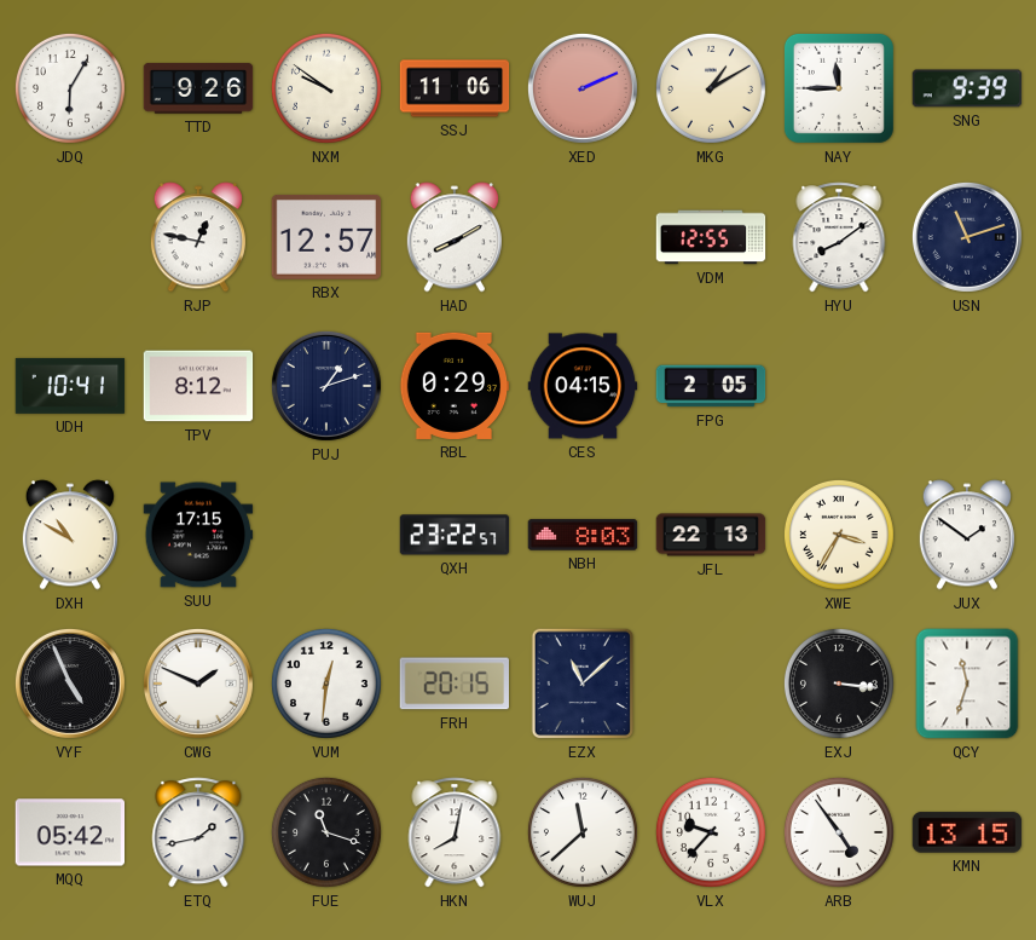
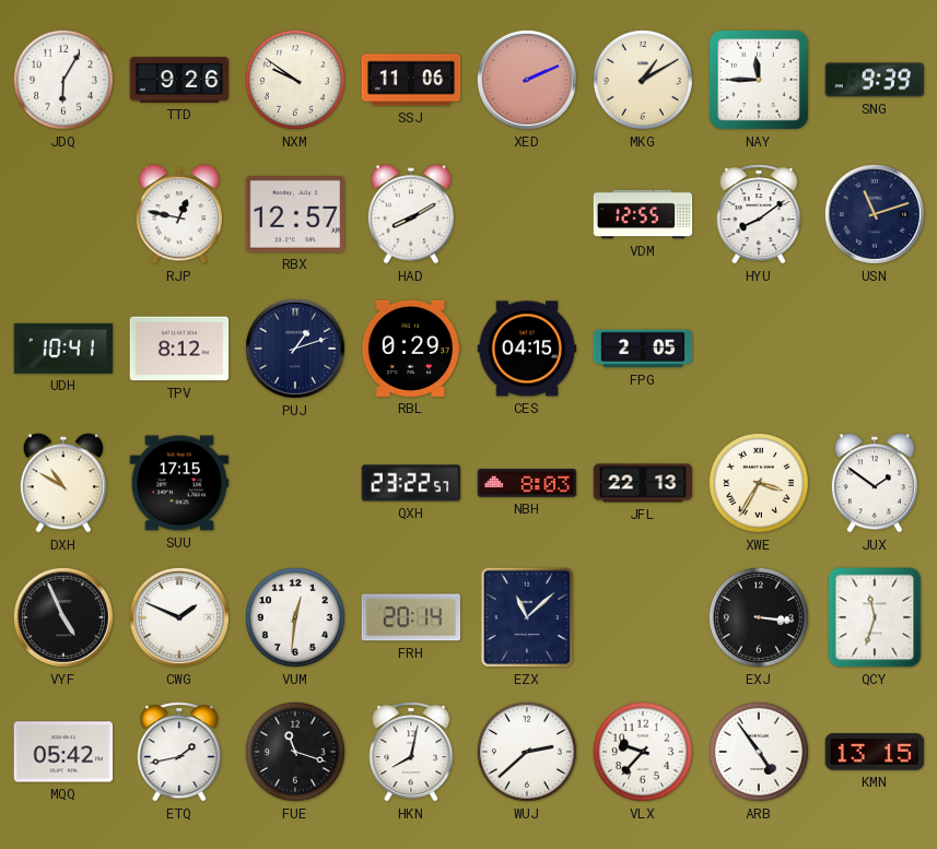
FRH: 20:15 -> 20:14
WUJ: 11:38 -> 2:38
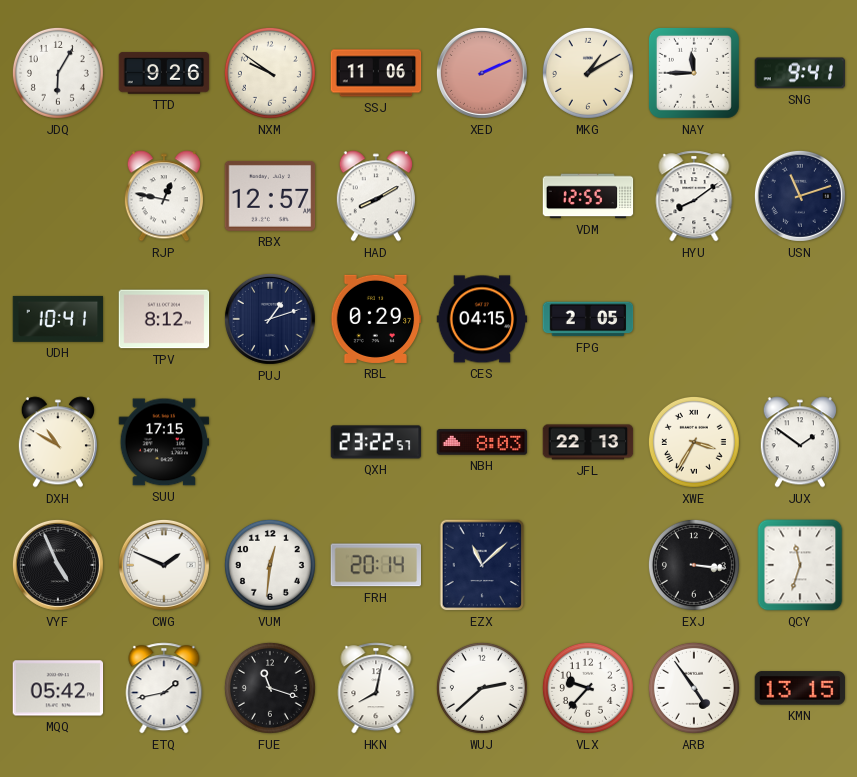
SNG: 9:39 -> 9:41
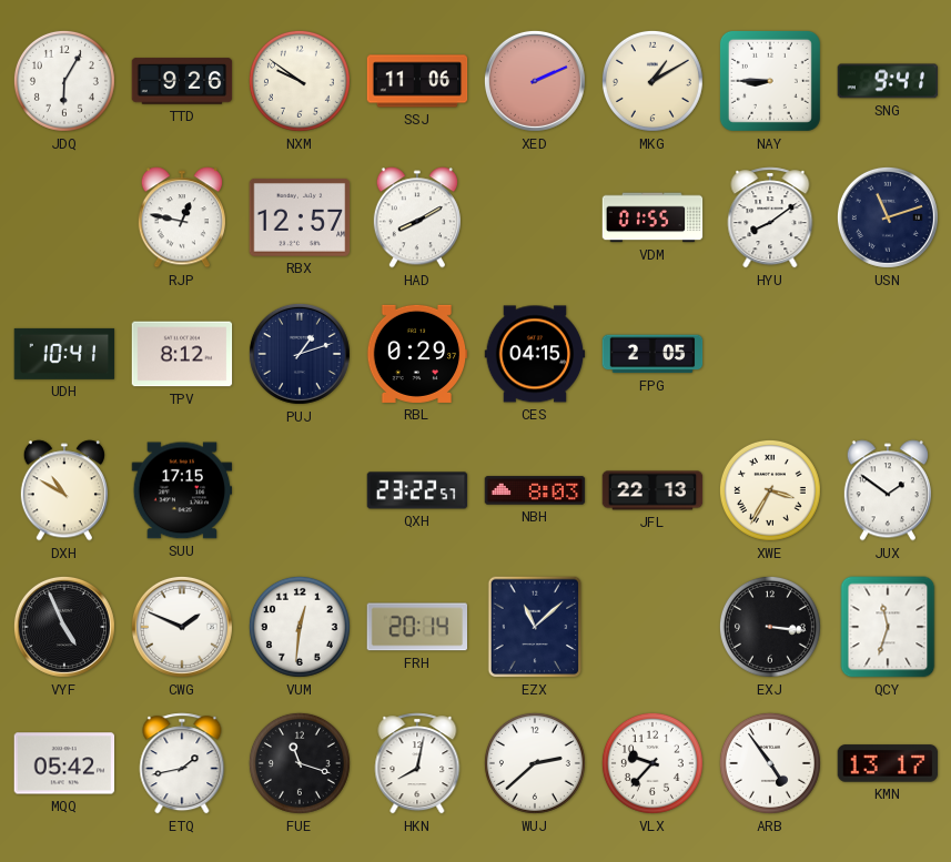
NAY: 11:45 -> 8:45
VDM: 12:55 -> 01:55
KMN: 13:15 -> 13:17
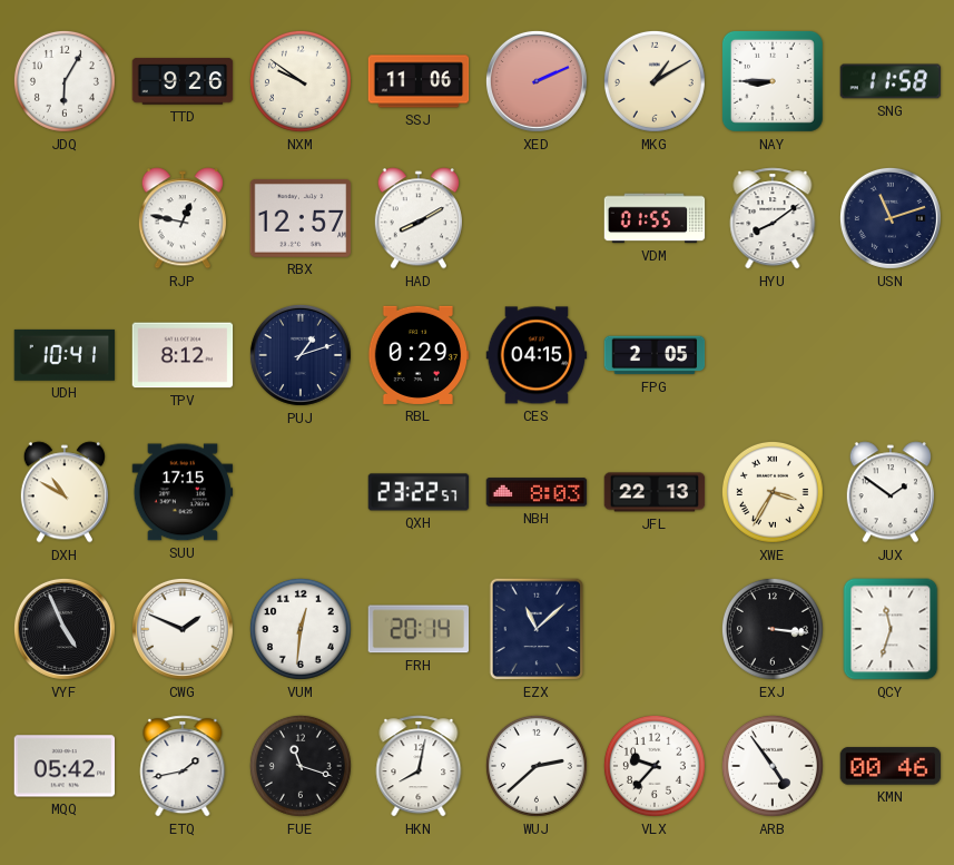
SNG: 9:41 -> 11:58
KMN: 13:17 -> 00:46
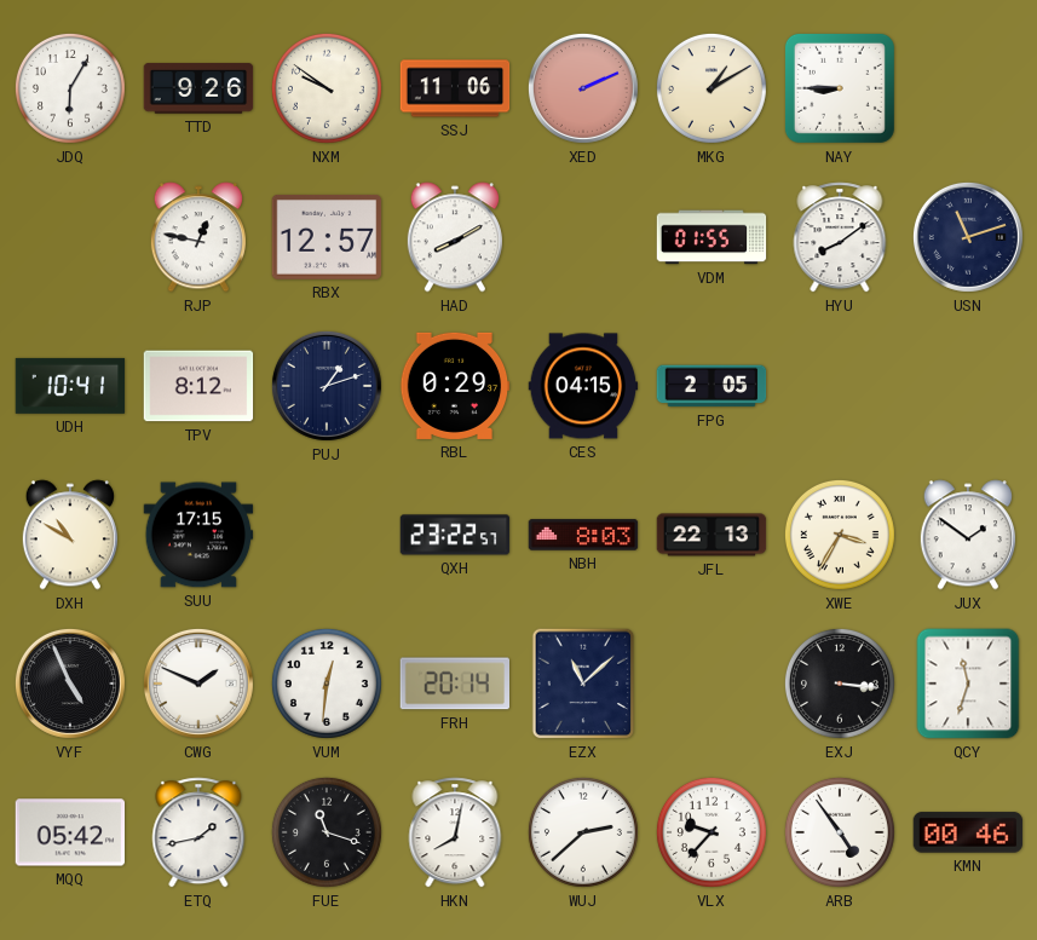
SNG: 11:58 -> none
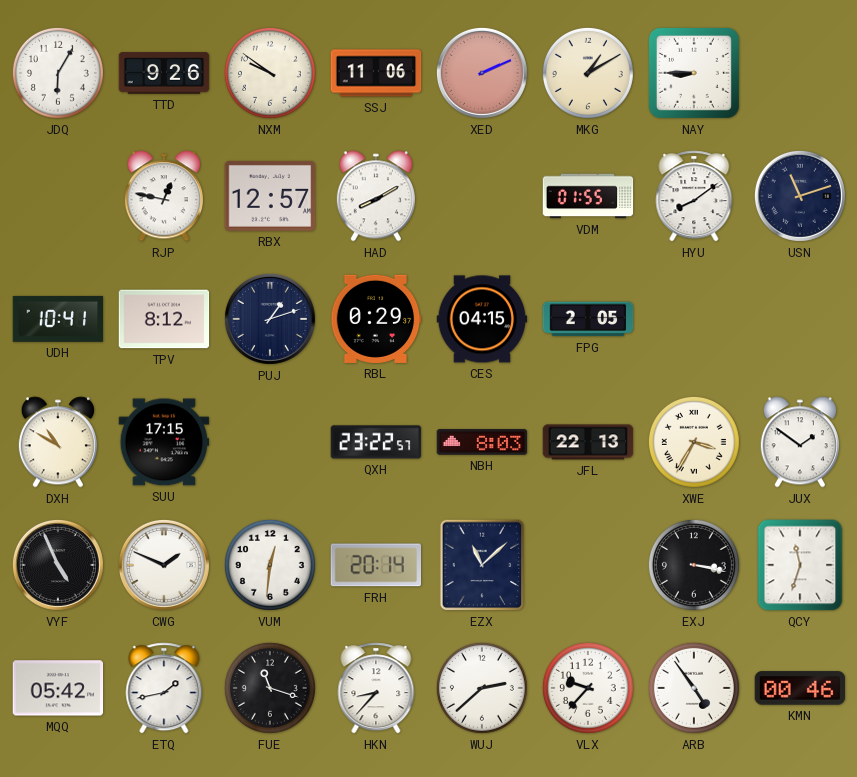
EXJ: 3:16 -> 3:17
HKN: 8:02 -> 8:37
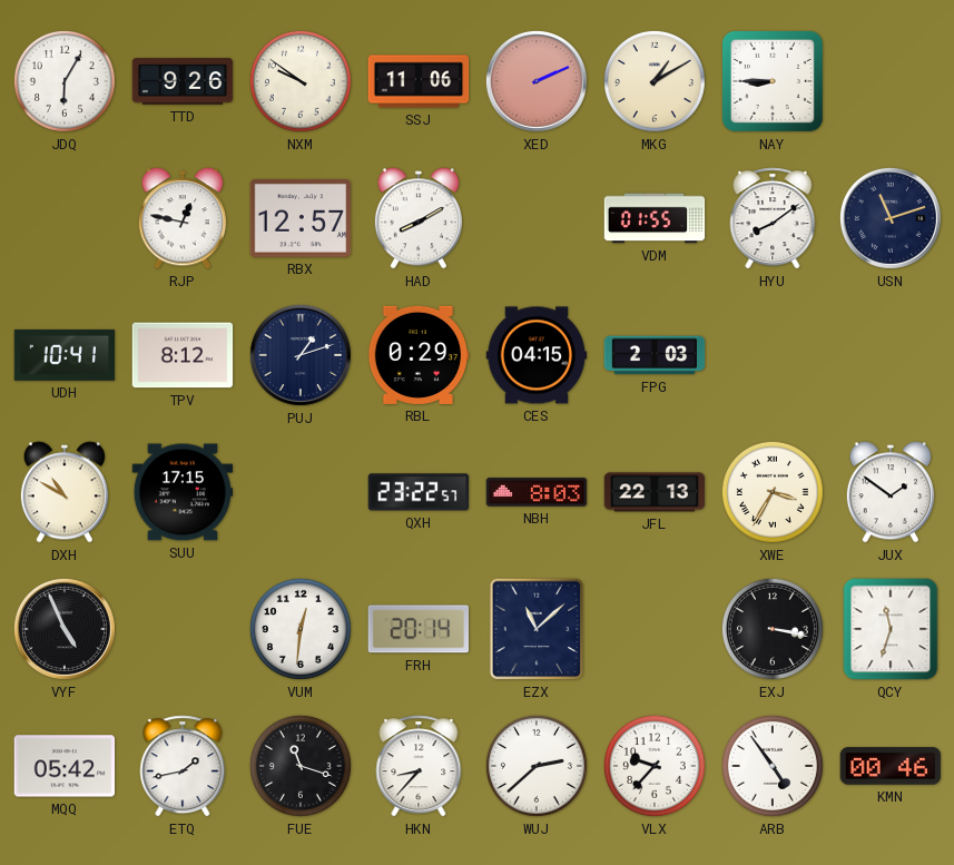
FPG: 2:05 -> 2:03
CWG: 1:49 -> none
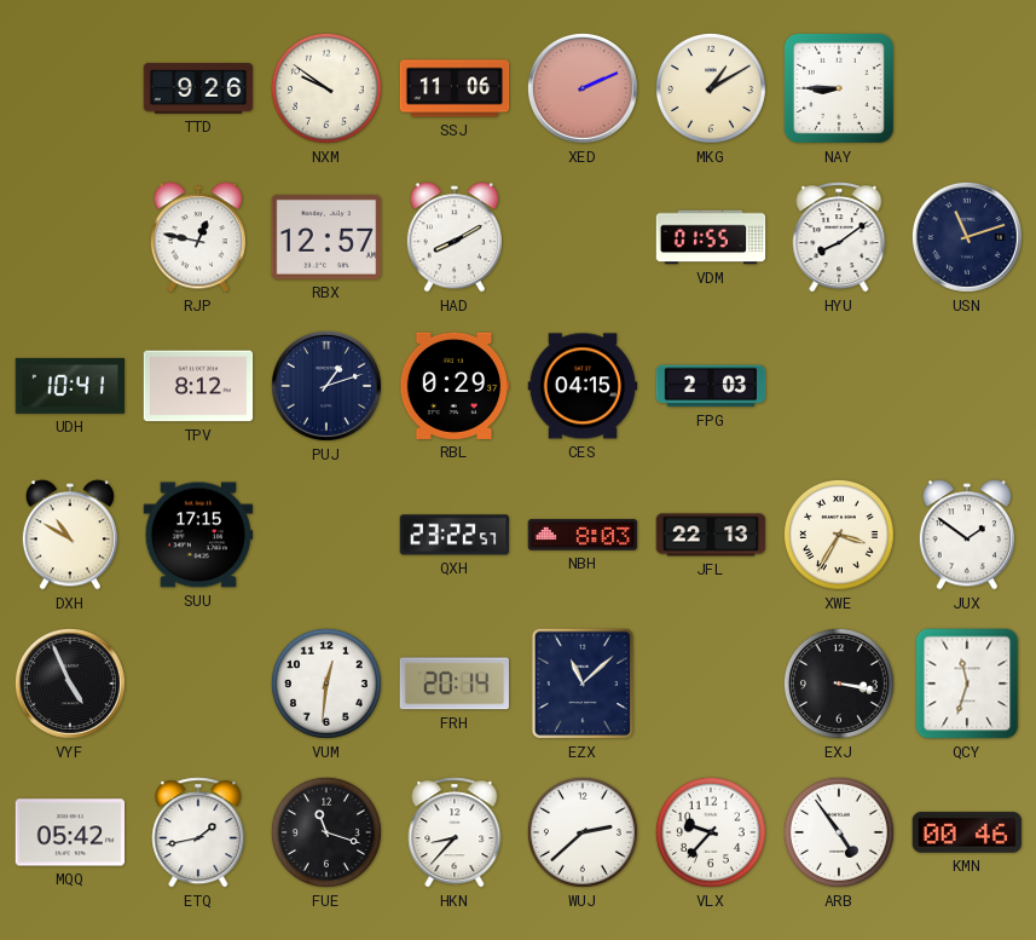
JDQ: 6:05 -> none
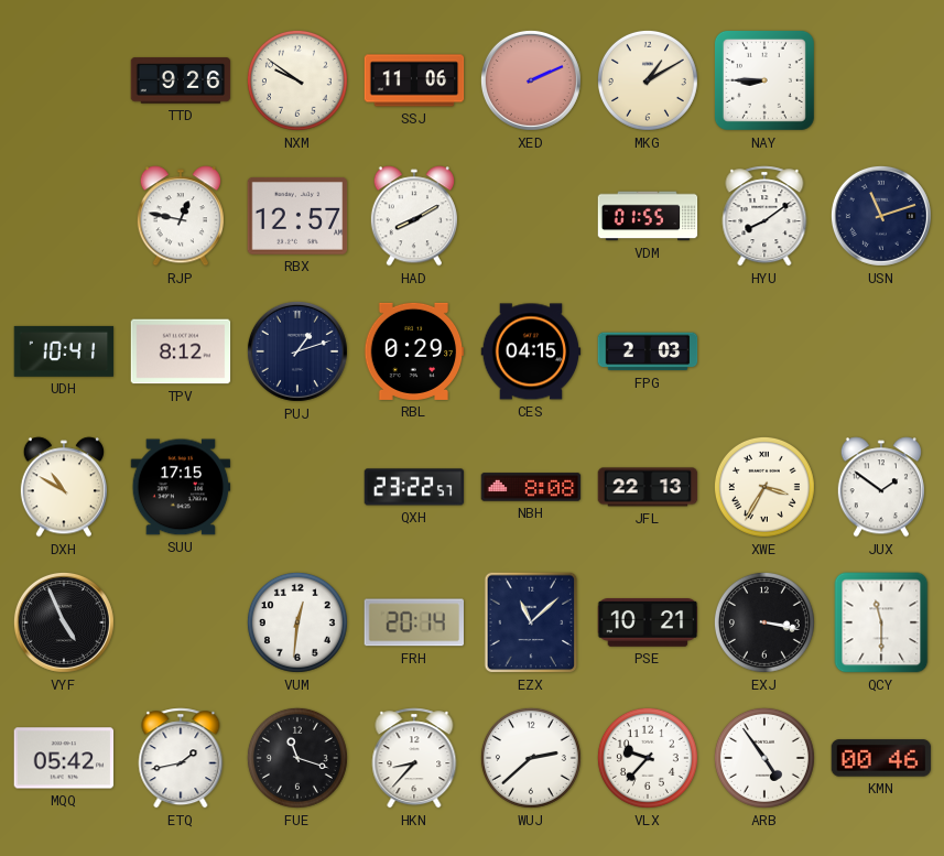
NBH: 8:03 -> 8:08
PSE: none -> 10:21
QCY: 11:33 -> 11:30
